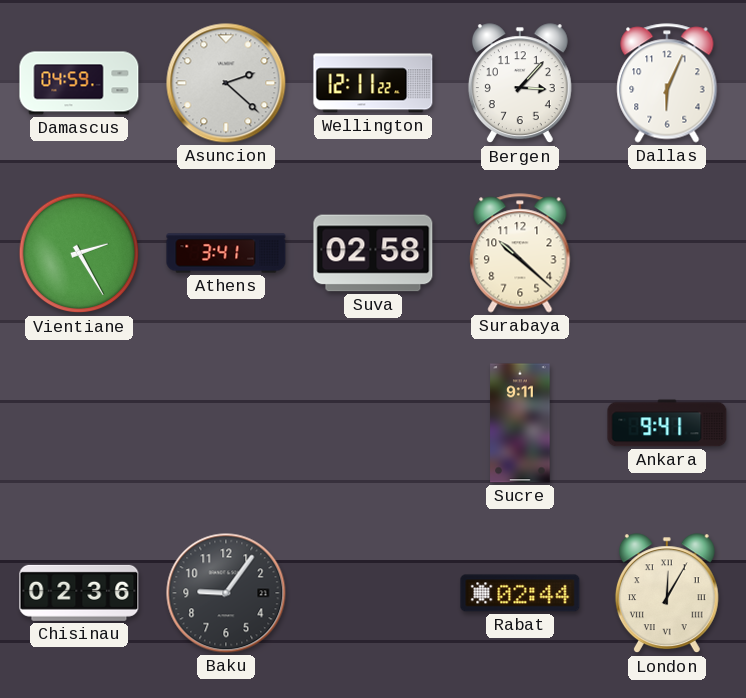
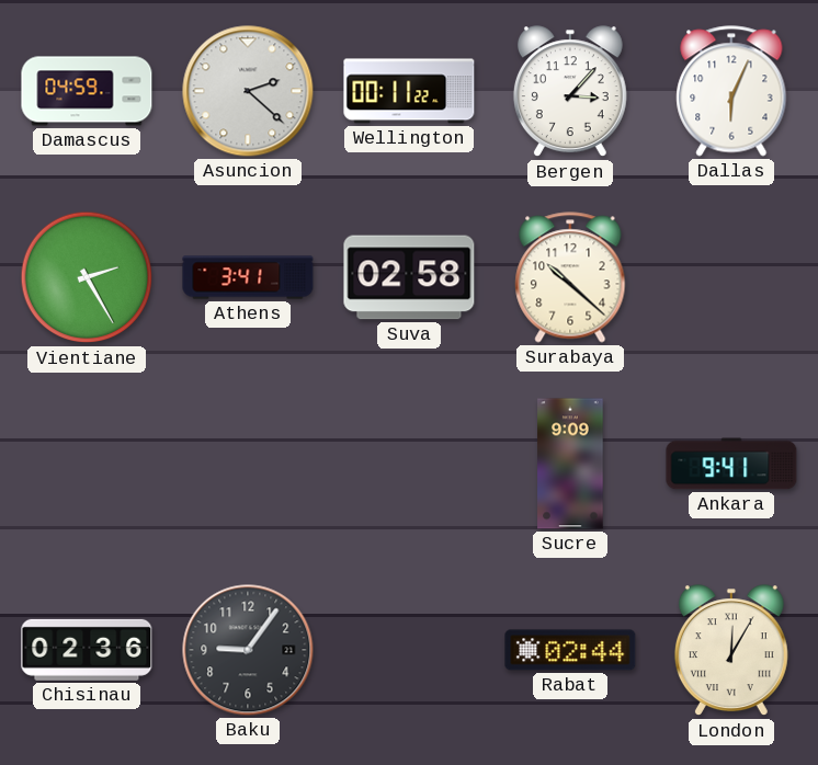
Wellington: 12:11 -> 00:11
Sucre: 9:11 -> 9:09
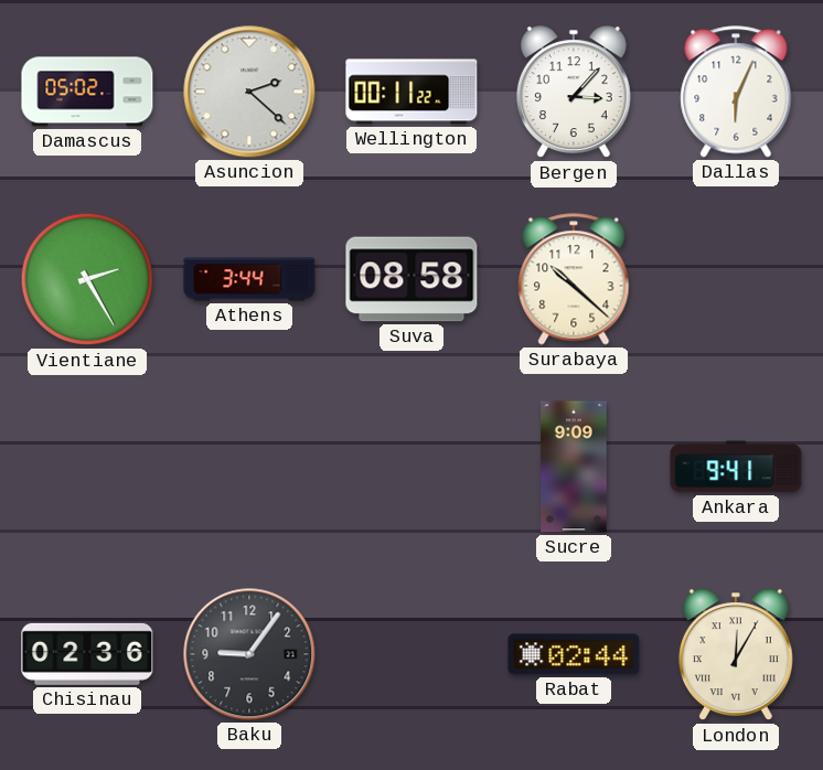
Damascus: 04:59 -> 05:02
Athens: 3:41 -> 3:44
Suva: 02:58 -> 08:58
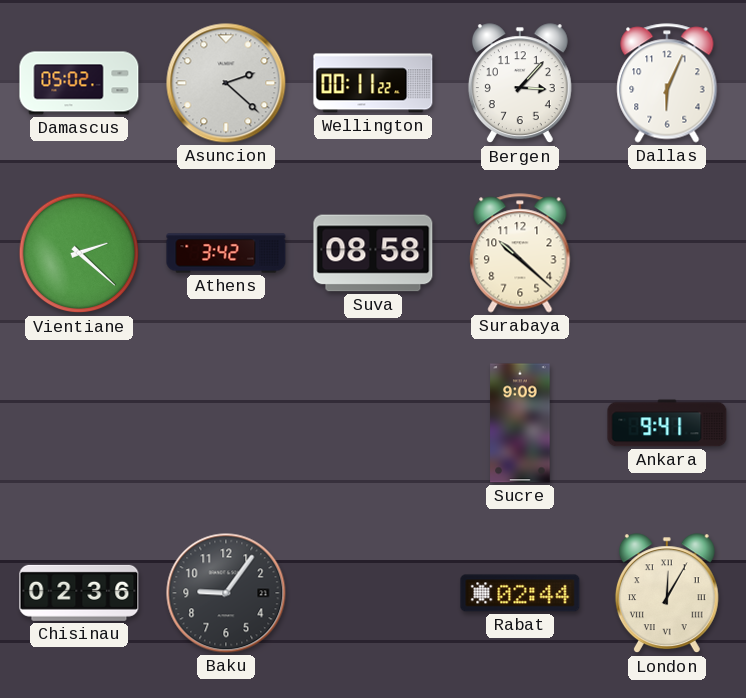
Vientiane: 2:25 -> 2:22
Athens: 3:44 -> 3:42
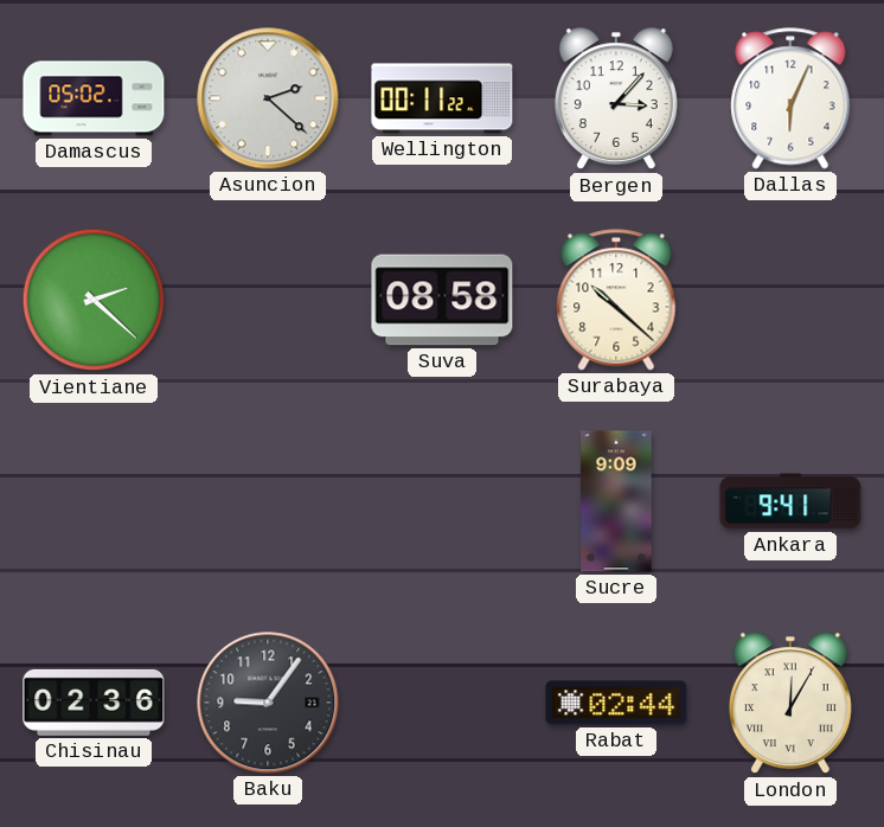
Athens: 3:42 -> none
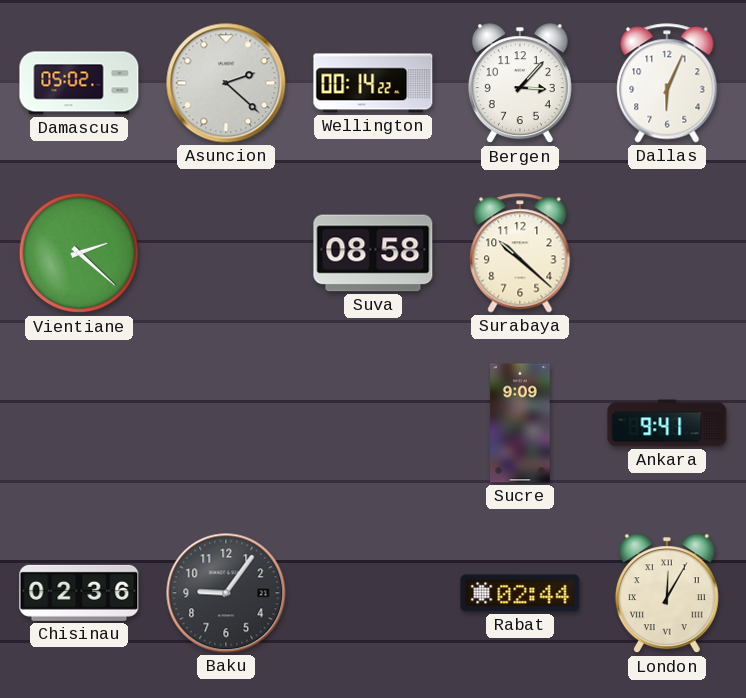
Wellington: 00:11 -> 00:14
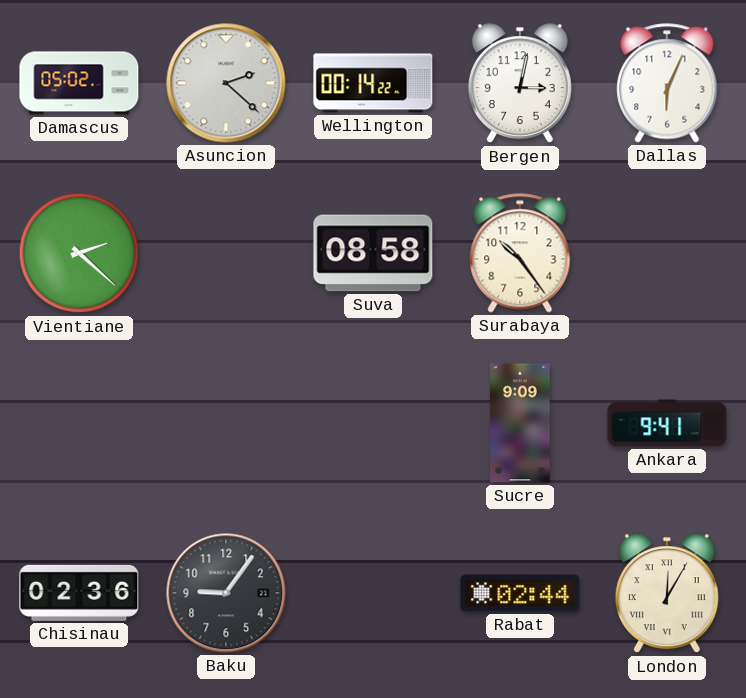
Bergen: 3:07 -> 3:02
Surabaya: 10:22 -> 10:24
